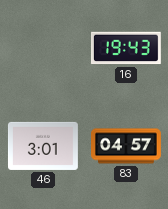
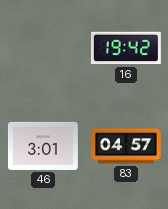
16: 19:43 -> 19:42
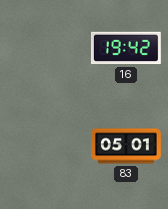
46: 3:01 -> none
83: 04:57 -> 05:01
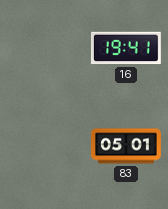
16: 19:42 -> 19:41
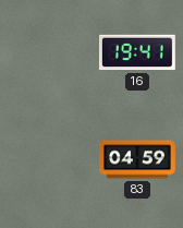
83: 05:01 -> 04:59
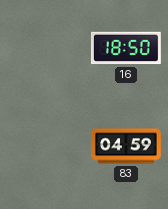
16: 19:41 -> 18:50
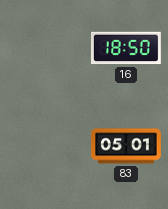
83: 04:59 -> 05:01
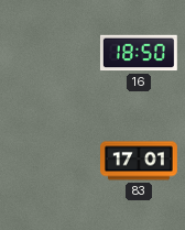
83: 05:01 -> 17:01
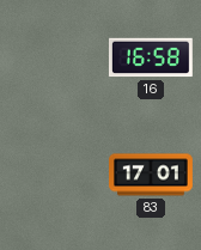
16: 18:50 -> 16:58
